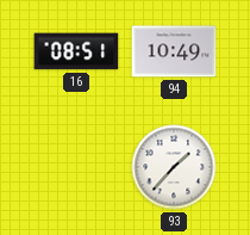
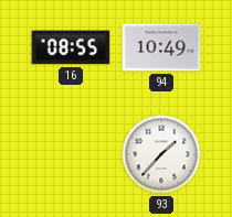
16: 08:51 -> 08:55
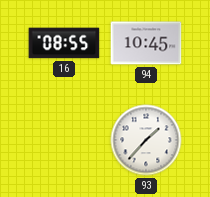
94: 10:49 -> 10:45
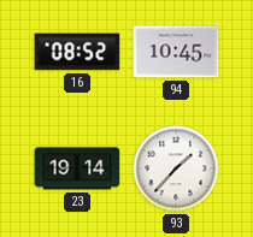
16: 08:55 -> 08:52
23: none -> 19:14
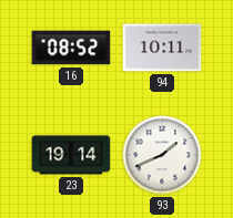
94: 10:45 -> 10:11
93: 1:37 -> 1:41
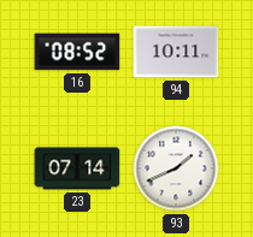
23: 19:14 -> 07:14
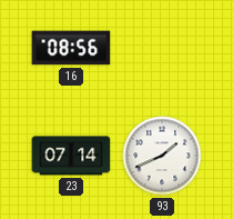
16: 08:52 -> 08:56
94: 10:11 -> none
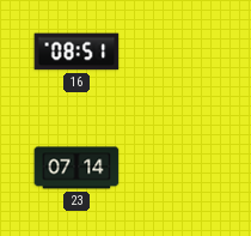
16: 08:56 -> 08:51
93: 1:41 -> none
